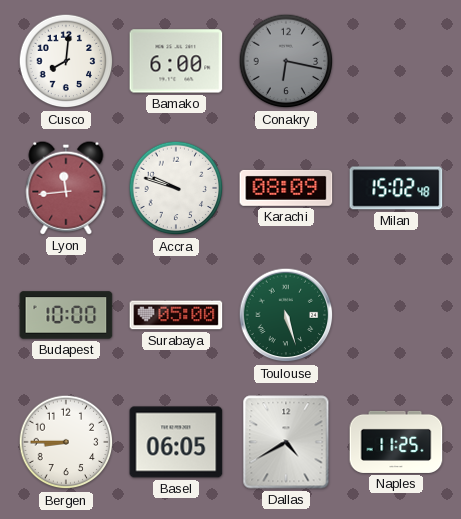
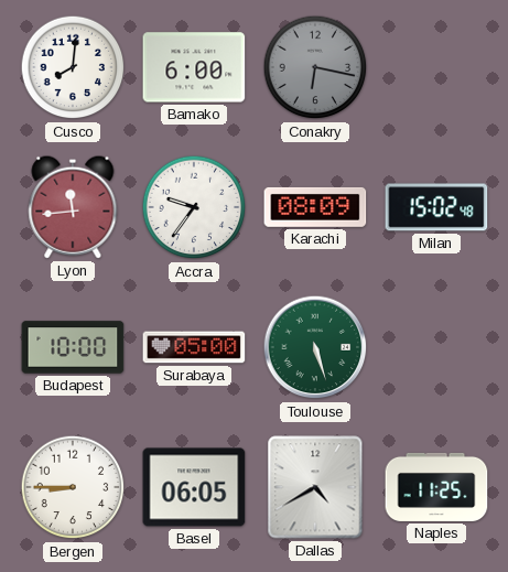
Accra: 9:48 -> 9:36
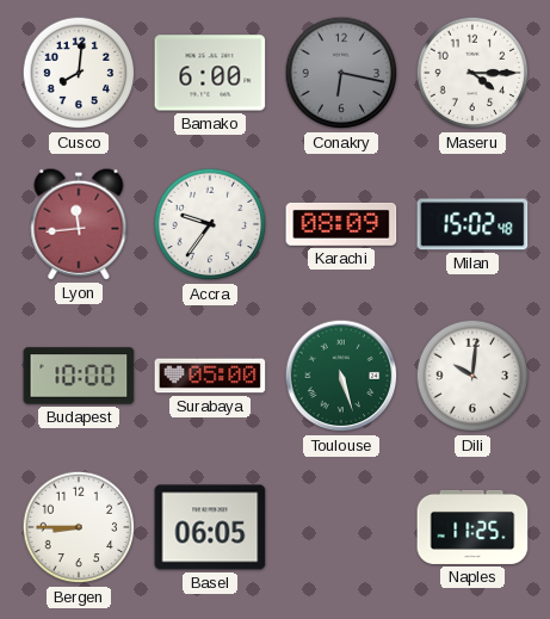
Maseru: none -> 4:15
Dili: none -> 10:01
Dallas: 4:40 -> none
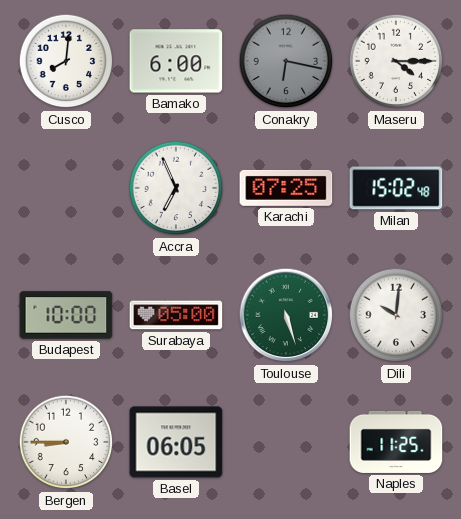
Lyon: 11:44 -> none
Accra: 9:36 -> 6:56
Karachi: 08:09 -> 07:25
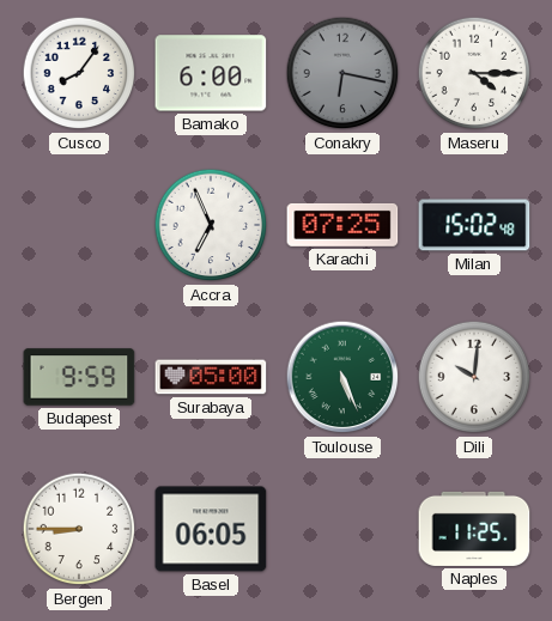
Cusco: 8:01 -> 8:06
Budapest: 10:00 -> 9:59
Toulouse: 5:27 -> 5:26
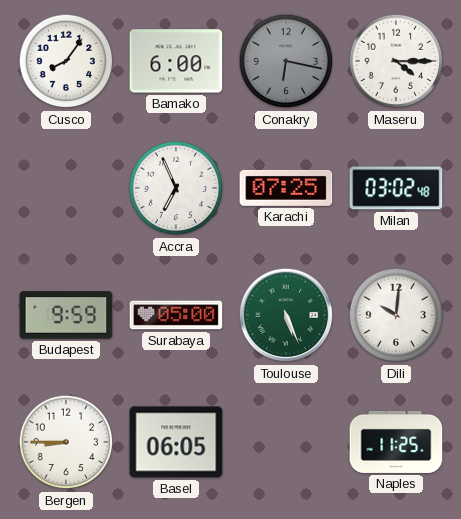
Milan: 15:02 -> 03:02
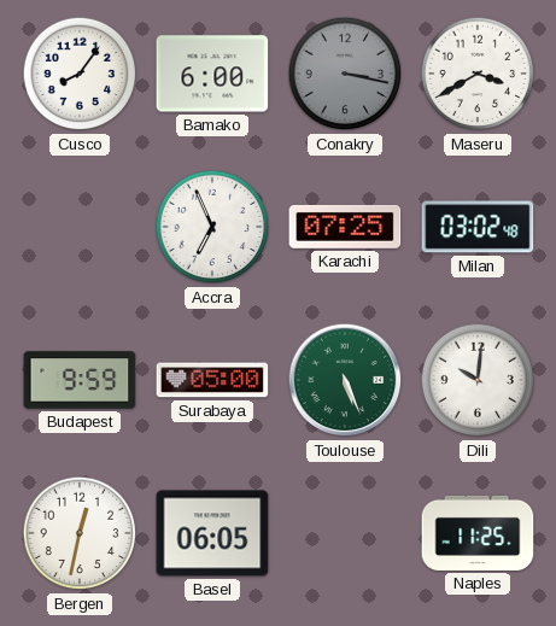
Conakry: 6:17 -> 3:17
Maseru: 4:15 -> 3:40
Bergen: 8:45 -> 12:32
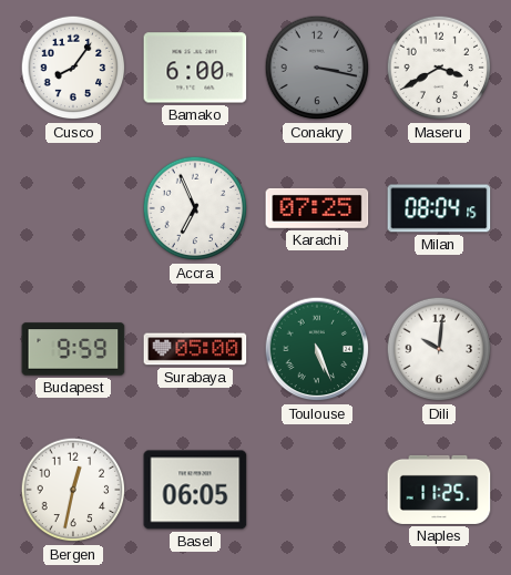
Milan: 03:02 -> 08:04
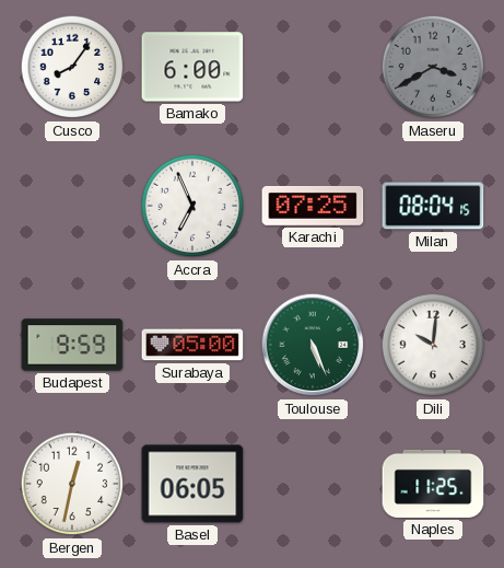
Conakry: 3:17 -> none
Maseru dial: white -> grey
